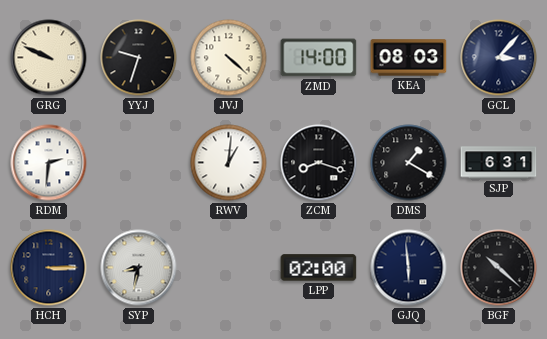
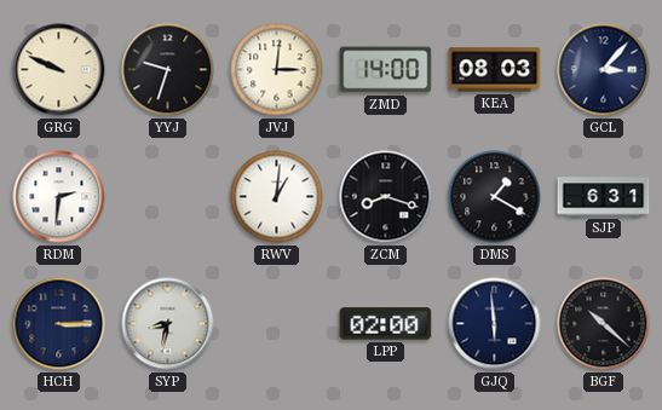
JVJ: 4:22 -> 3:01
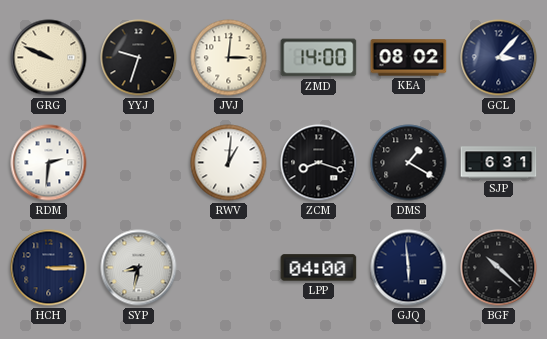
KEA: 08:03 -> 08:02
LPP: 02:00 -> 04:00
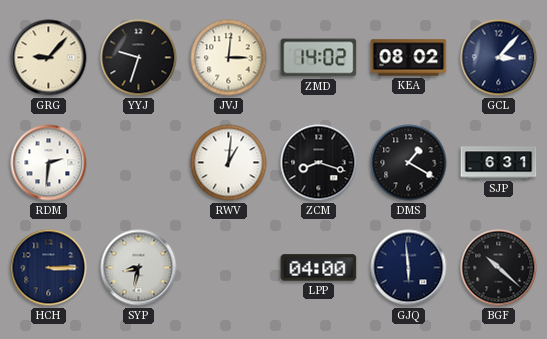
GRG: 9:49 -> 9:07
ZMD: 14:00 -> 14:02
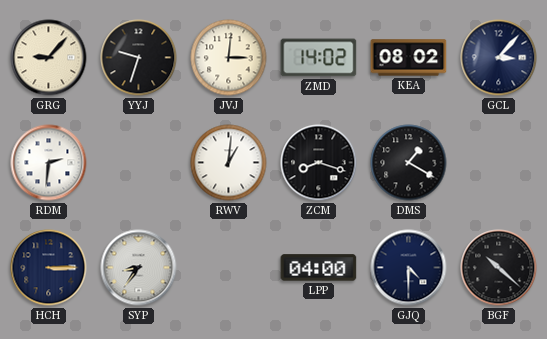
SJP: 6:31 -> none
SYP: 8:32 -> 8:36
GJQ: 5:59 -> 4:30
